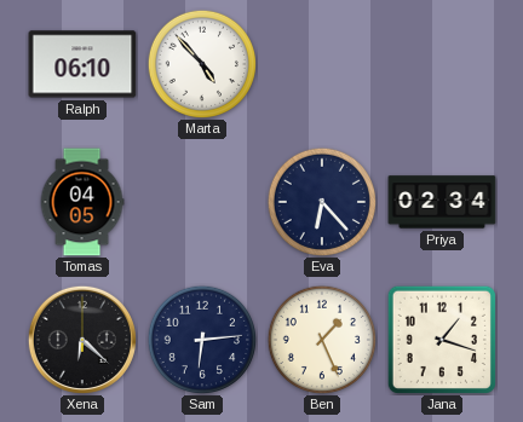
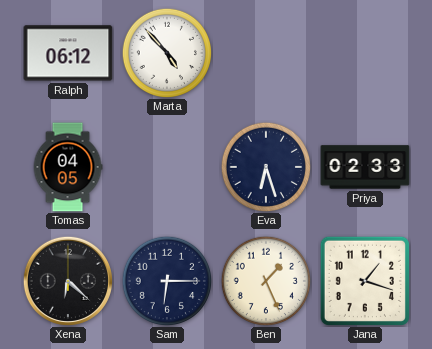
Ralph: 06:10 -> 06:12
Eva: 6:23 -> 6:27
Priya: 02:34 -> 02:33
Sam: 6:14 -> 6:15
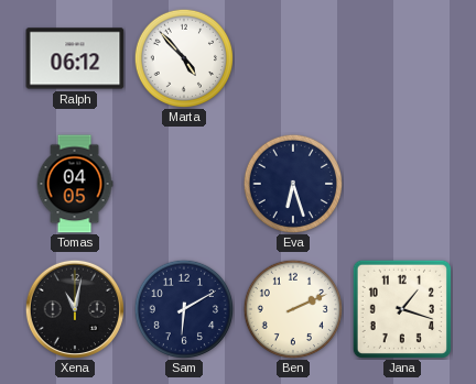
Priya: 02:33 -> none
Xena: 6:22 -> 11:02
Sam: 6:15 -> 6:10
Ben: 1:26 -> 2:11
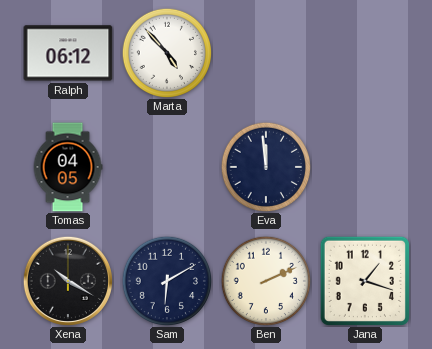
Eva: 6:27 -> 11:59
Xena: 11:02 -> 10:20
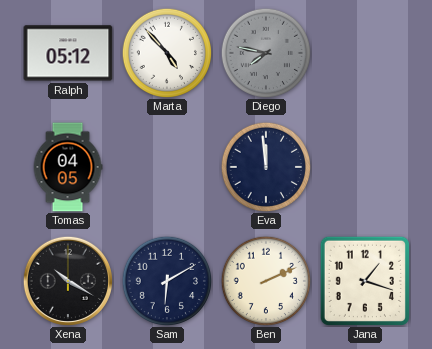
Ralph: 06:12 -> 05:12
Diego: none -> 7:47
